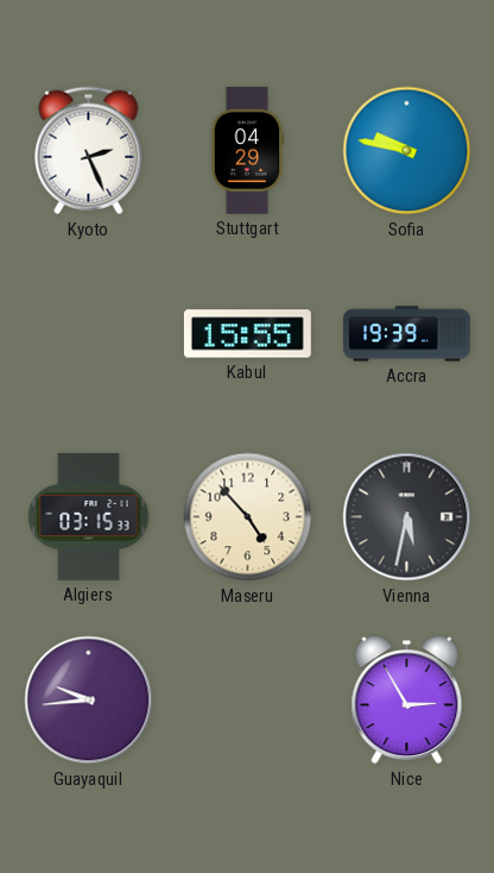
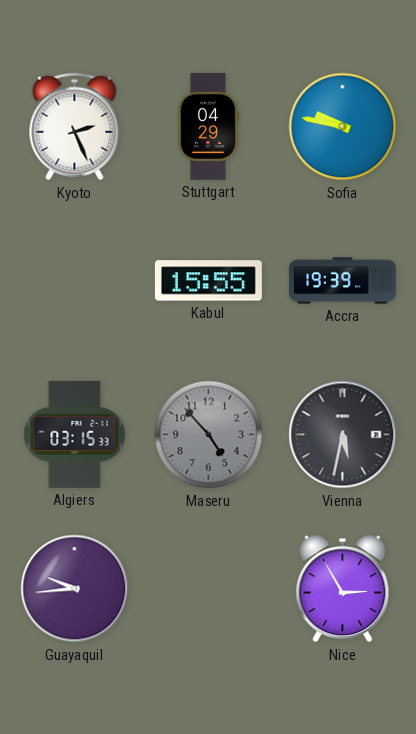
Maseru dial: cream -> grey
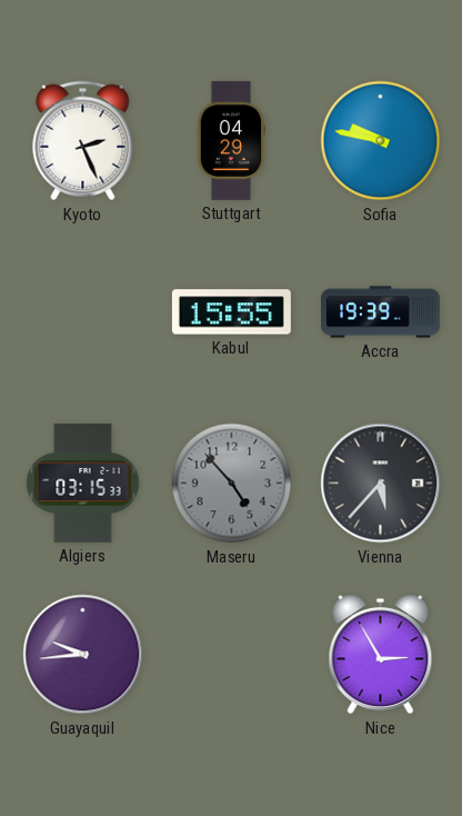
Vienna: 5:32 -> 5:37
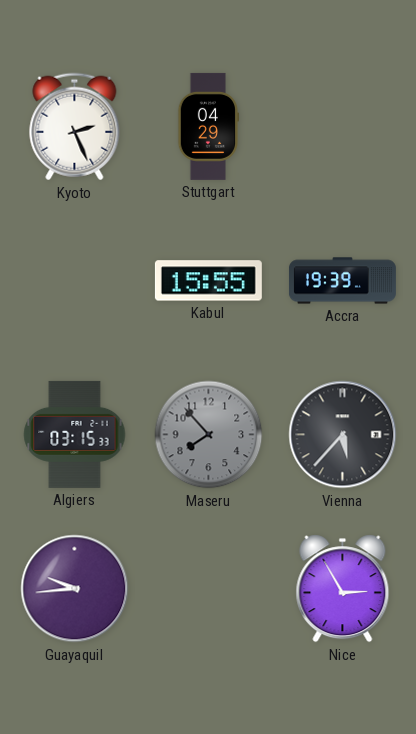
Sofia: 9:47 -> none
Maseru: 4:53 -> 7:53
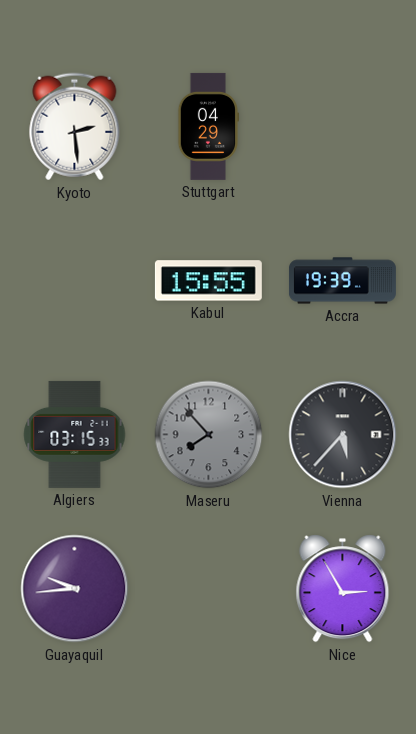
Kyoto: 2:26 -> 2:29
